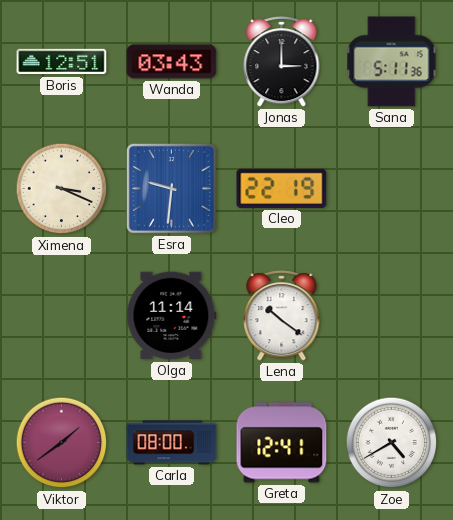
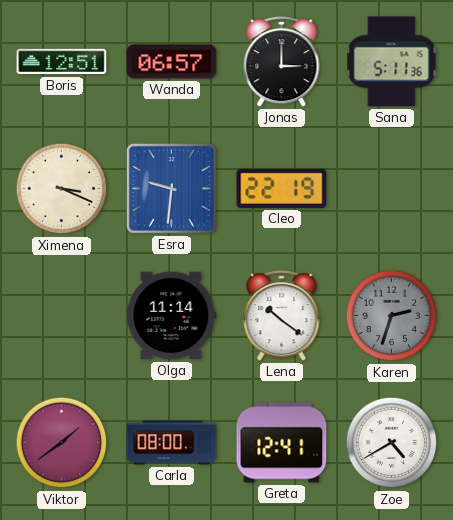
Wanda: 03:43 -> 06:57
Karen: none -> 2:33
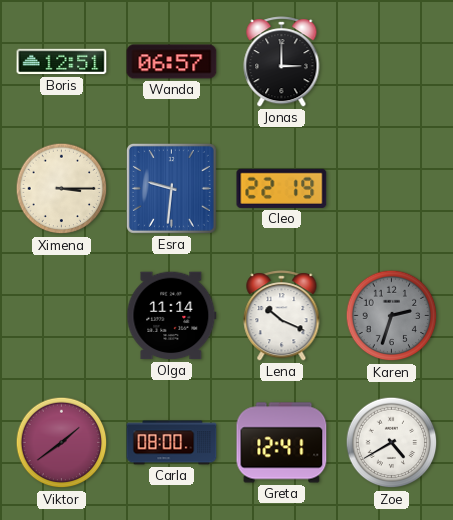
Sana: 5:11 -> none
Ximena: 3:19 -> 3:15
Lena: 10:21 -> 10:19
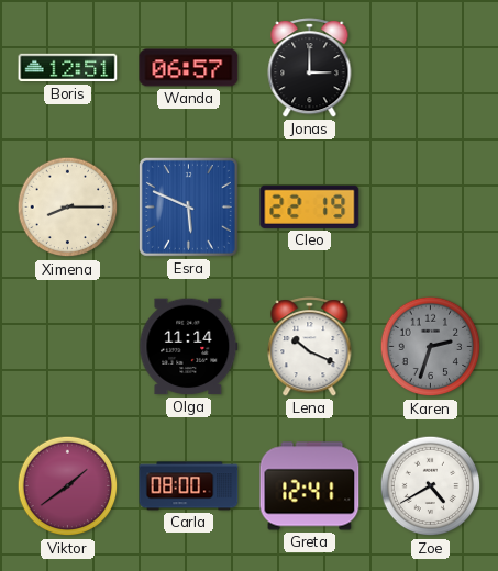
Ximena: 3:15 -> 8:15
Esra: 9:31 -> 5:49
